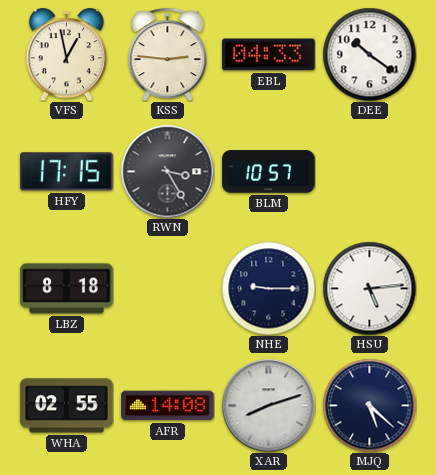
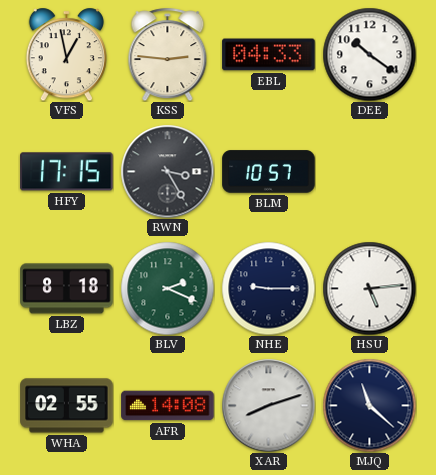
BLV: none -> 2:19
MJQ: 5:22 -> 11:22
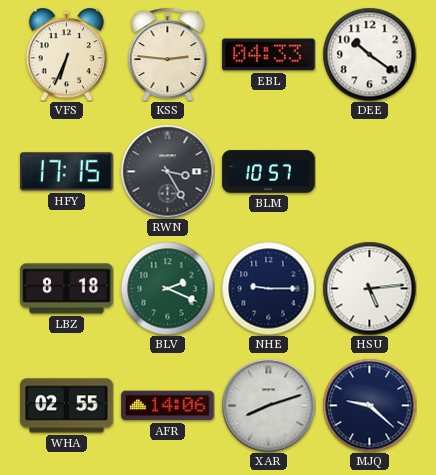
VFS: 12:58 -> 6:34
AFR: 14:08 -> 14:06
MJQ: 11:22 -> 9:22
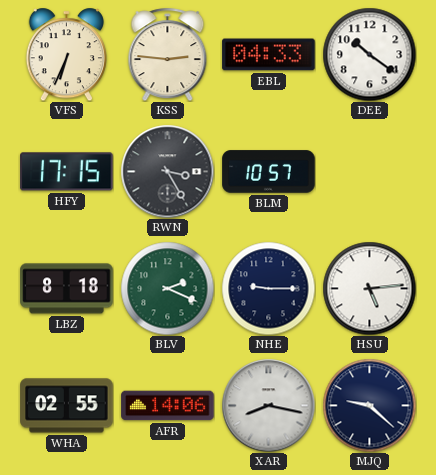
XAR: 8:12 -> 8:17
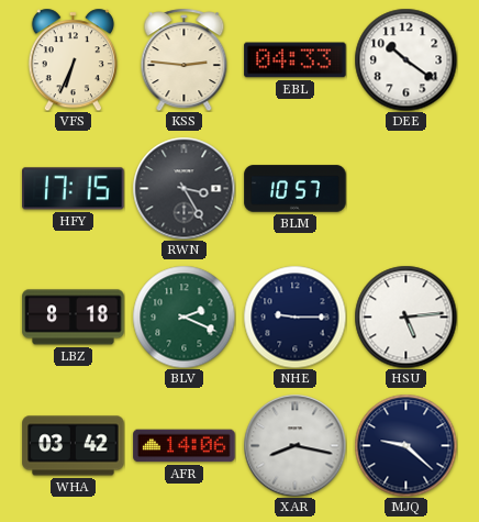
WHA: 02:55 -> 03:42
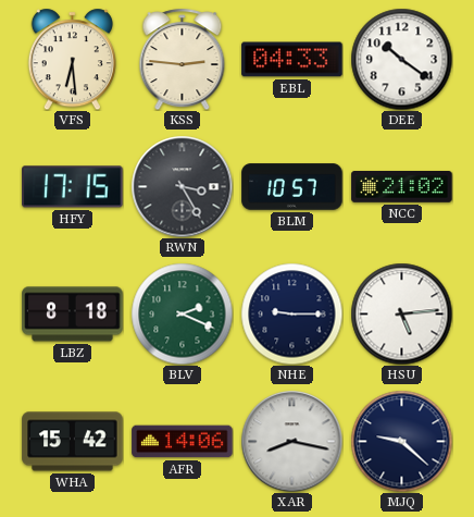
VFS: 6:34 -> 6:29
NCC: none -> 21:02
WHA: 03:42 -> 15:42
